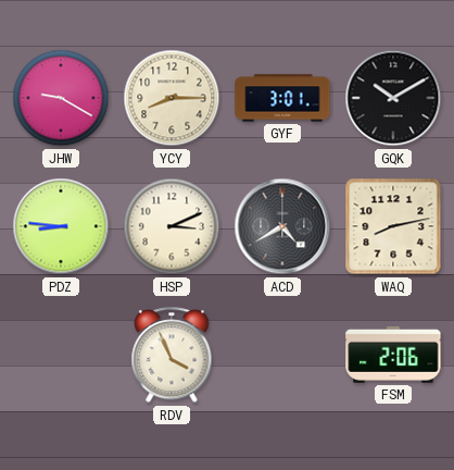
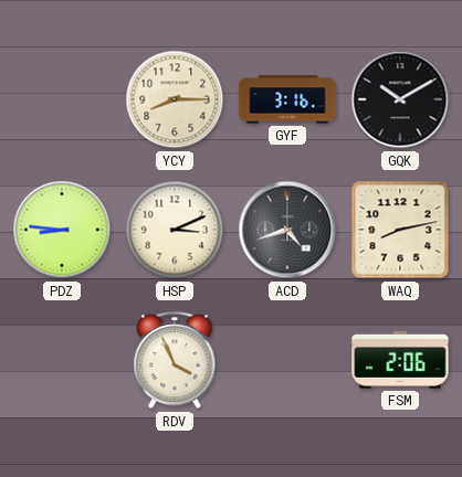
JHW: 9:20 -> none
GYF: 3:01 -> 3:16
ACD: 4:40 -> 4:42
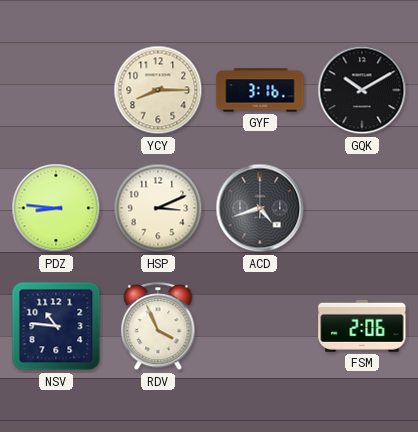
WAQ: 8:13 -> none
NSV: none -> 10:46
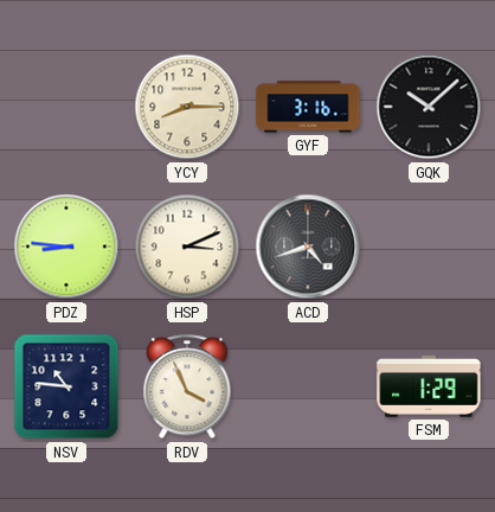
GQK: 10:10 -> 10:08
FSM: 2:06 -> 1:29
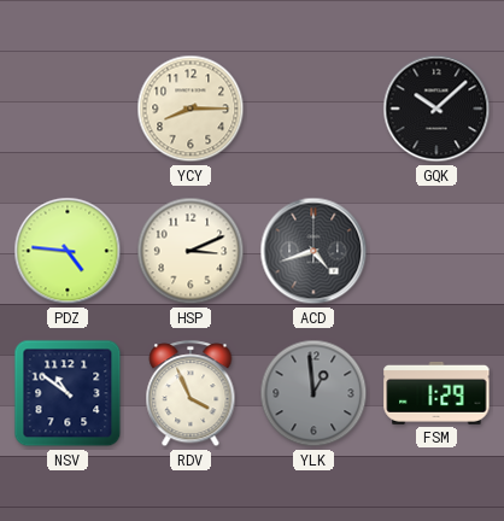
GYF: 3:16 -> none
PDZ: 8:46 -> 4:46
NSV: 10:46 -> 10:51
YLK: none -> 12:59
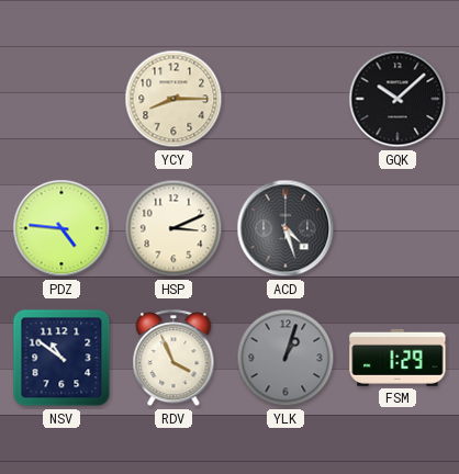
ACD: 4:42 -> 4:27
YLK: 12:59 -> 1:03
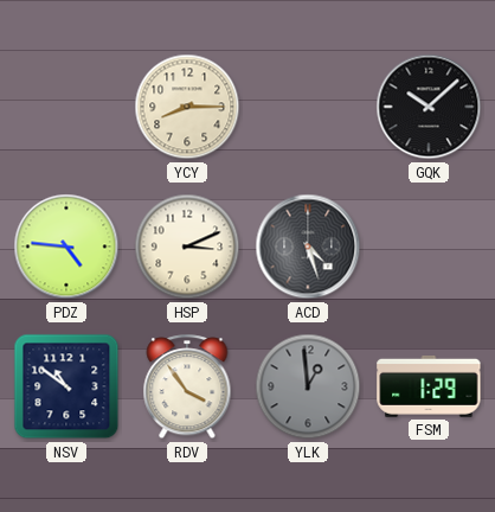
RDV: 3:56 -> 3:54
YLK: 1:03 -> 12:59
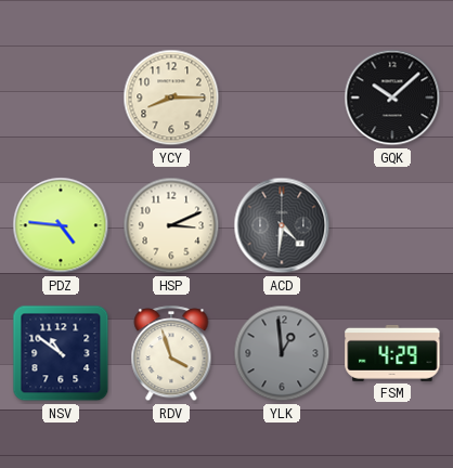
ACD: 4:27 -> 4:31
RDV: 3:54 -> 3:57
FSM: 1:29 -> 4:29
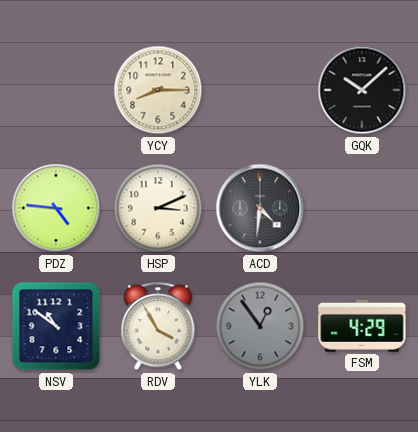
RDV: 3:57 -> 3:55
YLK: 12:59 -> 12:54
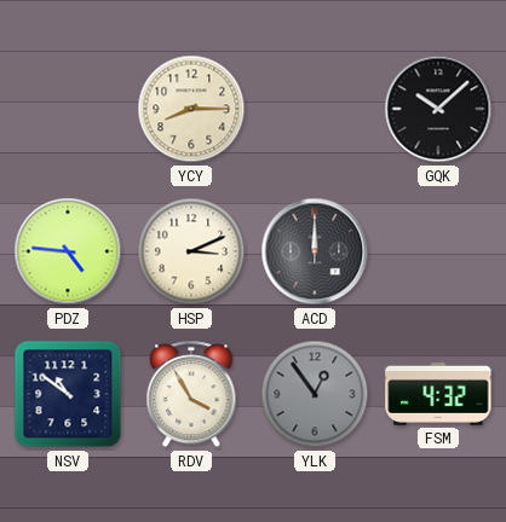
ACD: 4:31 -> 12:00
FSM: 4:29 -> 4:32
